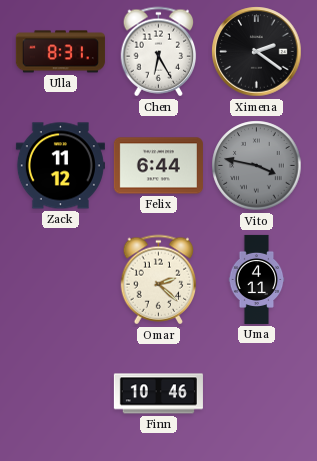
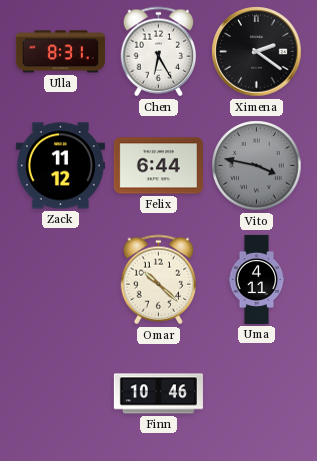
Omar: 2:22 -> 10:22
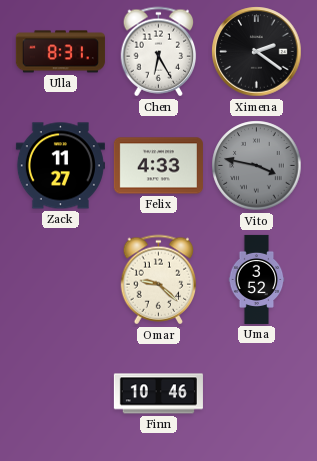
Zack: 11:12 -> 11:27
Felix: 6:44 -> 4:33
Omar: 10:22 -> 9:22
Uma: 4:11 -> 3:52
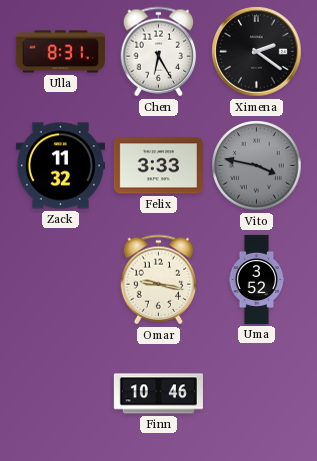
Zack: 11:27 -> 11:32
Felix: 4:33 -> 3:33
Omar: 9:22 -> 9:17
